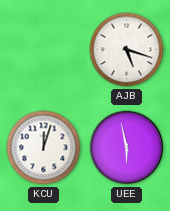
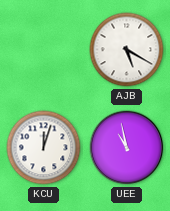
AJB: 5:18 -> 5:20
UEE: 5:58 -> 10:58
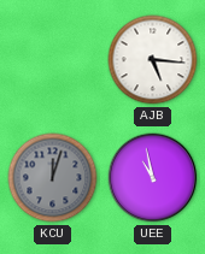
AJB: 5:20 -> 5:16
KCU dial: white -> grey
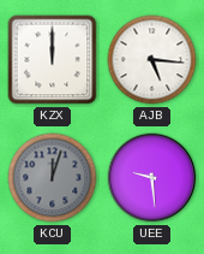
KZX: none -> 12:00
UEE: 10:58 -> 9:29
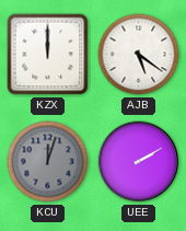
AJB: 5:16 -> 5:21
UEE: 9:29 -> 2:10
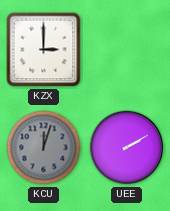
KZX: 12:00 -> 3:00
AJB: 5:21 -> none
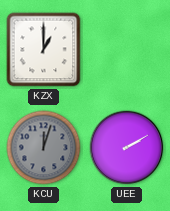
KZX: 3:00 -> 1:00
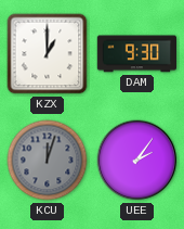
DAM: none -> 9:30
UEE: 2:10 -> 2:06
